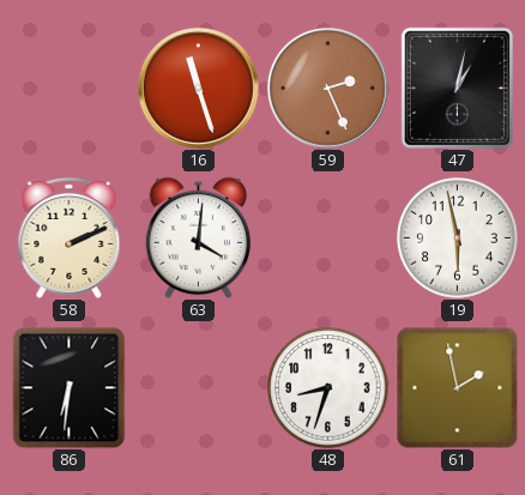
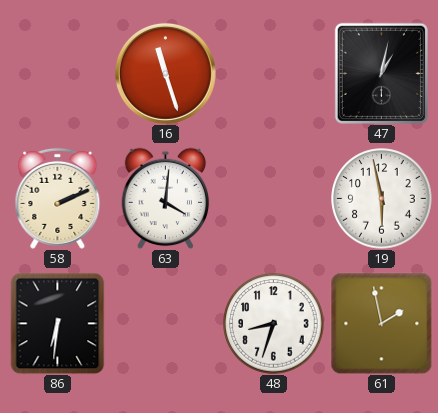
59: 2:26 -> none
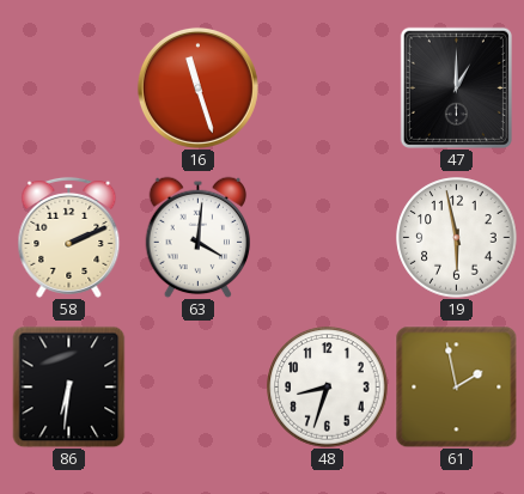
47: 1:02 -> 1:00
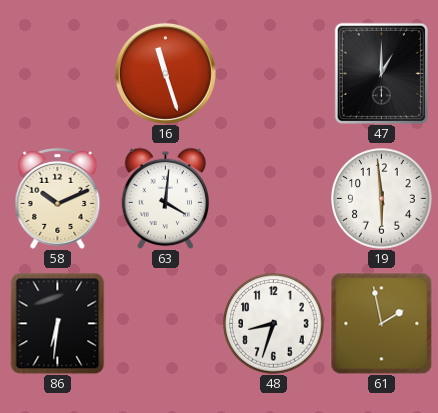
58: 2:11 -> 10:11
19: 5:58 -> 5:59
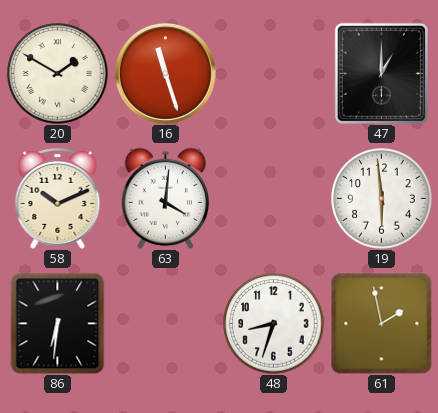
20: none -> 1:50
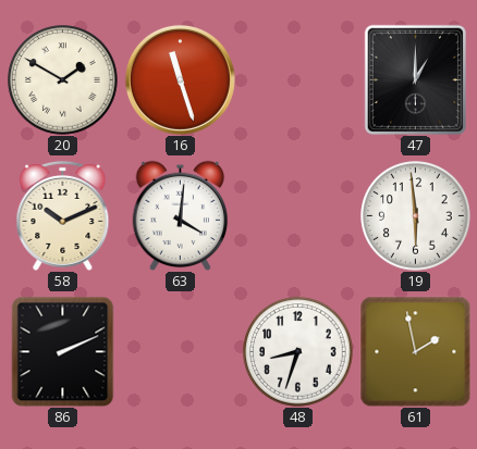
86: 6:31 -> 2:11
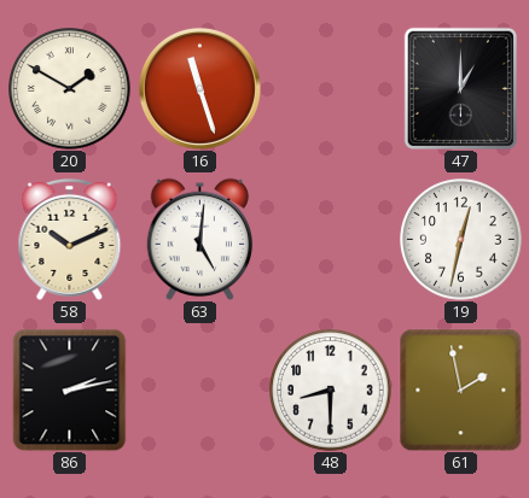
63: 4:01 -> 5:01
19: 5:59 -> 12:32
86: 2:11 -> 2:13
48: 8:33 -> 8:30
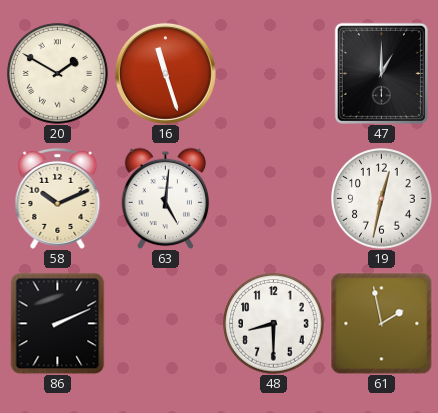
86: 2:13 -> 2:11
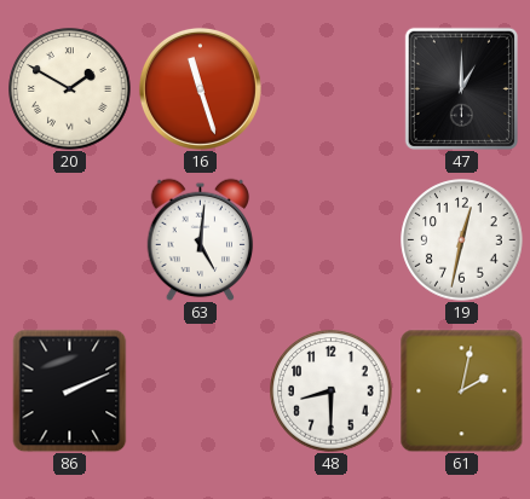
58: 10:11 -> none
61: 1:58 -> 2:02
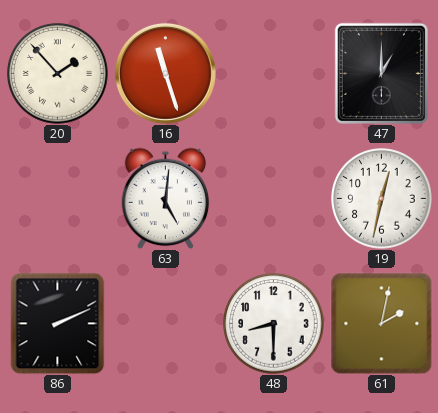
20: 1:50 -> 1:53
